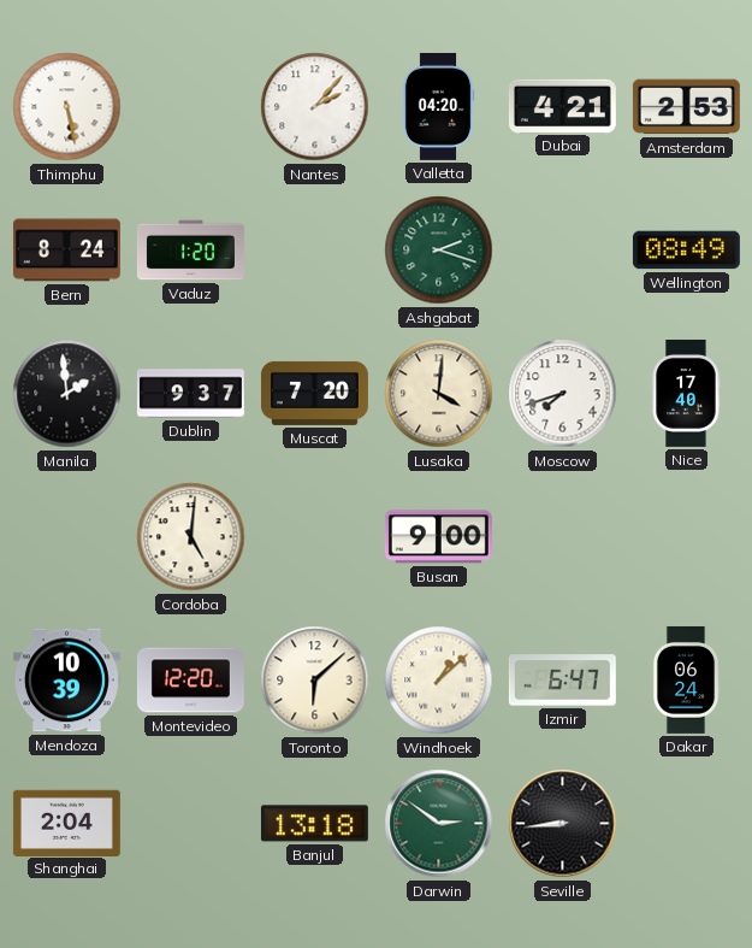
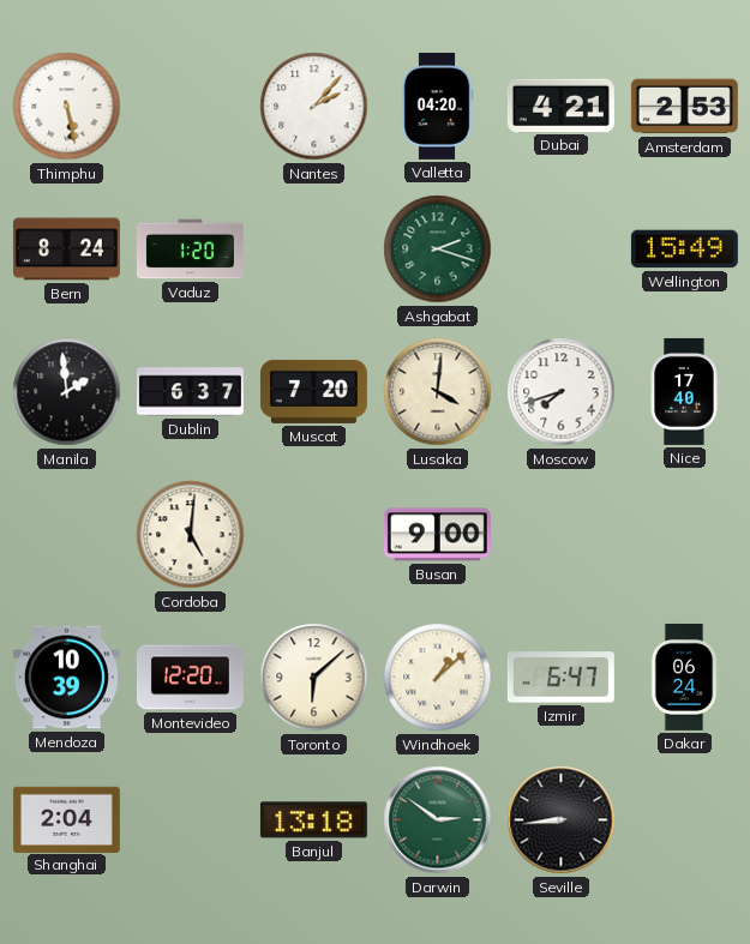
Wellington: 08:49 -> 15:49
Dublin: 9:37 -> 6:37
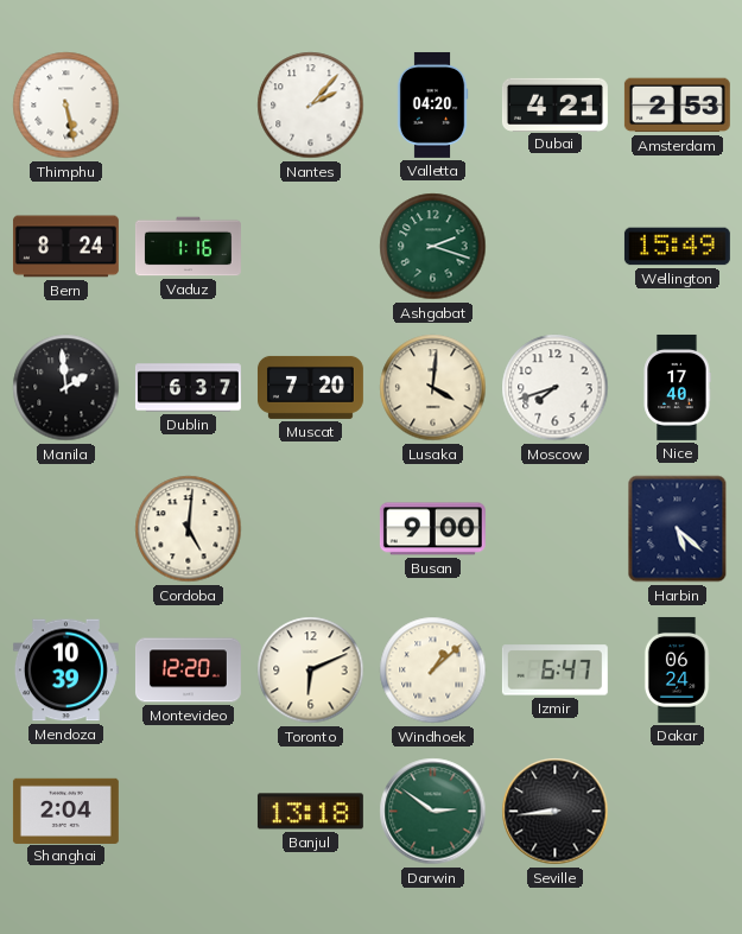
Vaduz: 1:20 -> 1:16
Harbin: none -> 5:22
Toronto: 6:08 -> 6:11
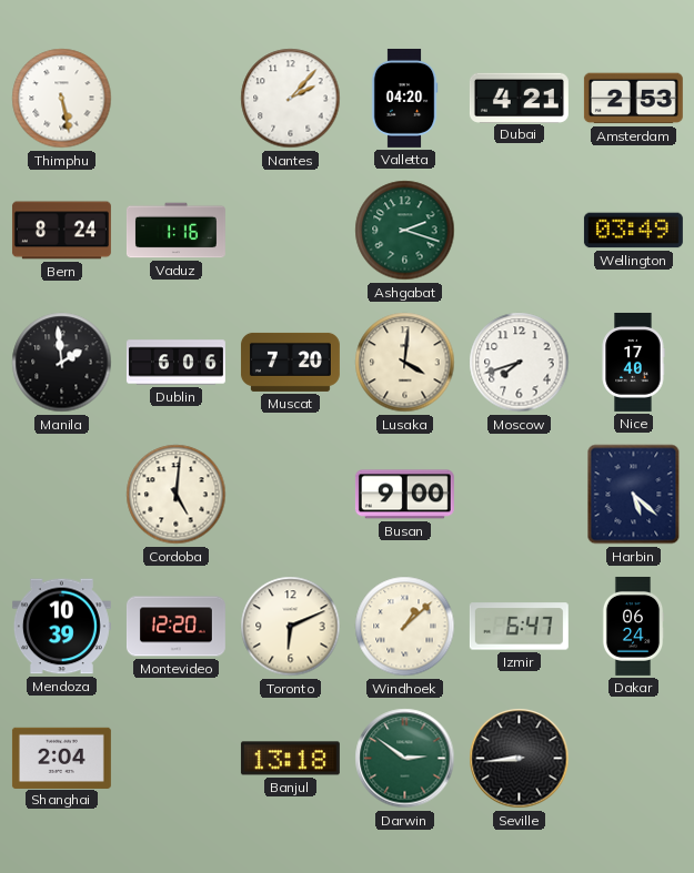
Wellington: 15:49 -> 03:49
Dublin: 6:37 -> 6:06
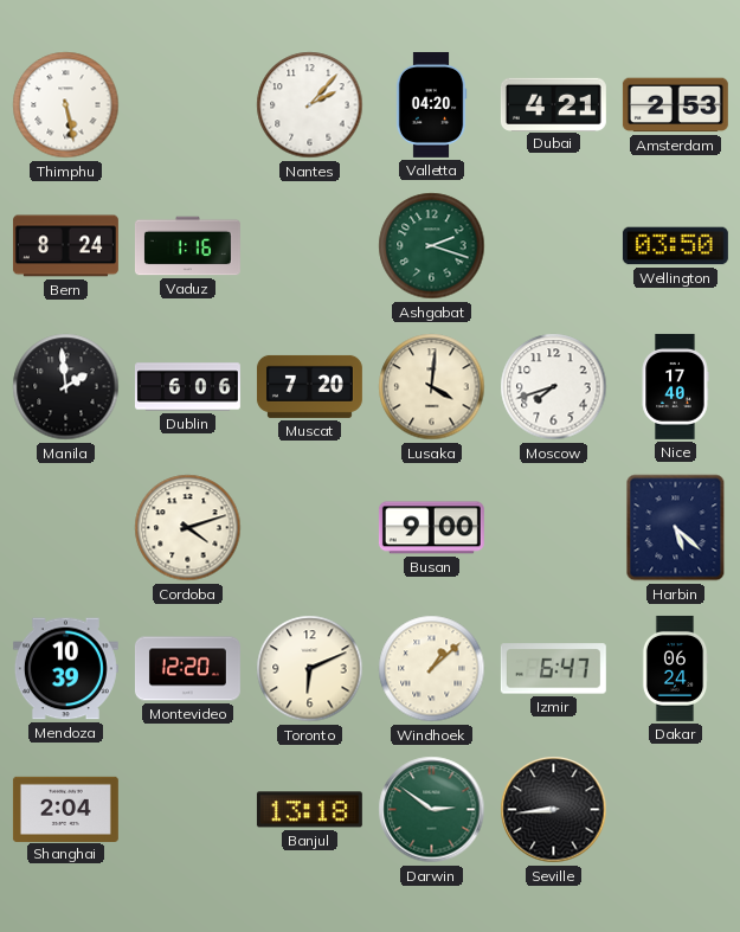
Wellington: 03:49 -> 03:50
Cordoba: 5:01 -> 4:12
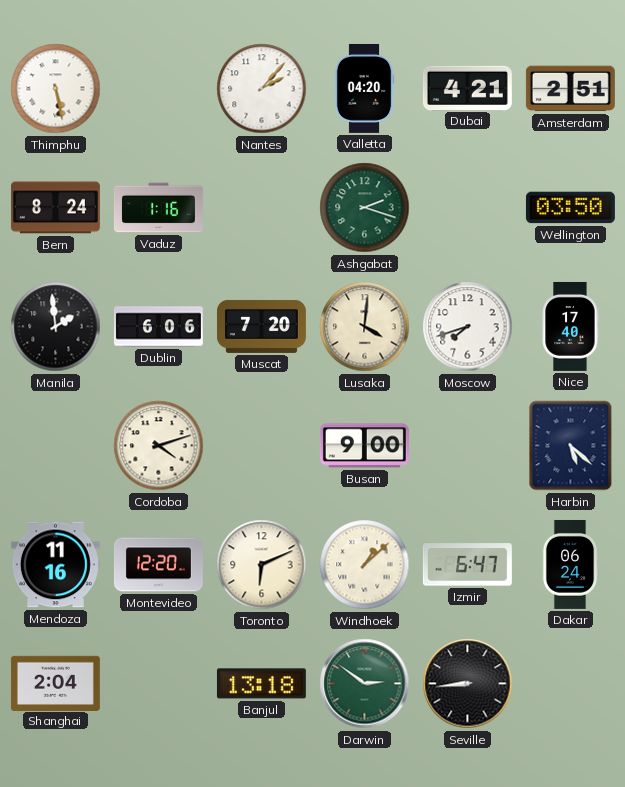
Amsterdam: 2:53 -> 2:51
Mendoza: 10:39 -> 11:16
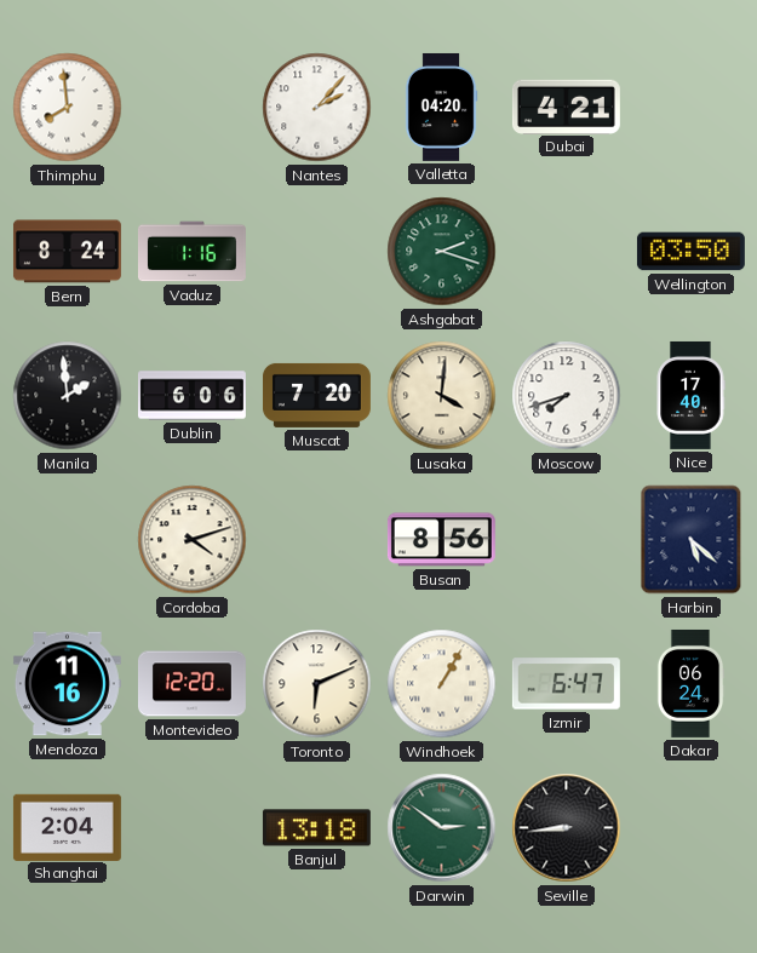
Thimphu: 5:28 -> 7:59
Amsterdam: 2:51 -> none
Busan: 9:00 -> 8:56
Windhoek: 1:08 -> 1:05
